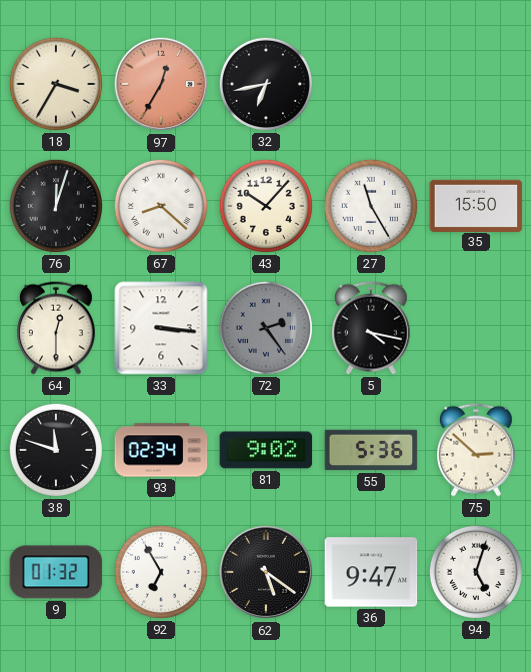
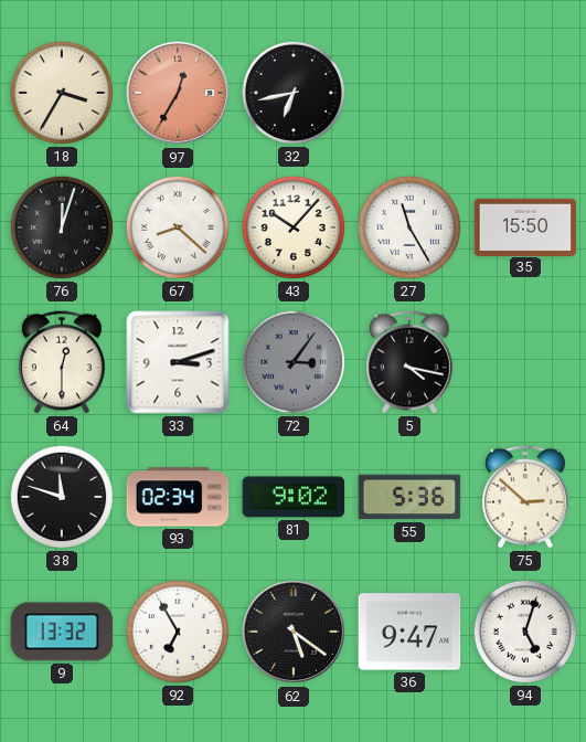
33: 3:16 -> 3:12
72: 2:24 -> 3:06
9: 01:32 -> 13:32
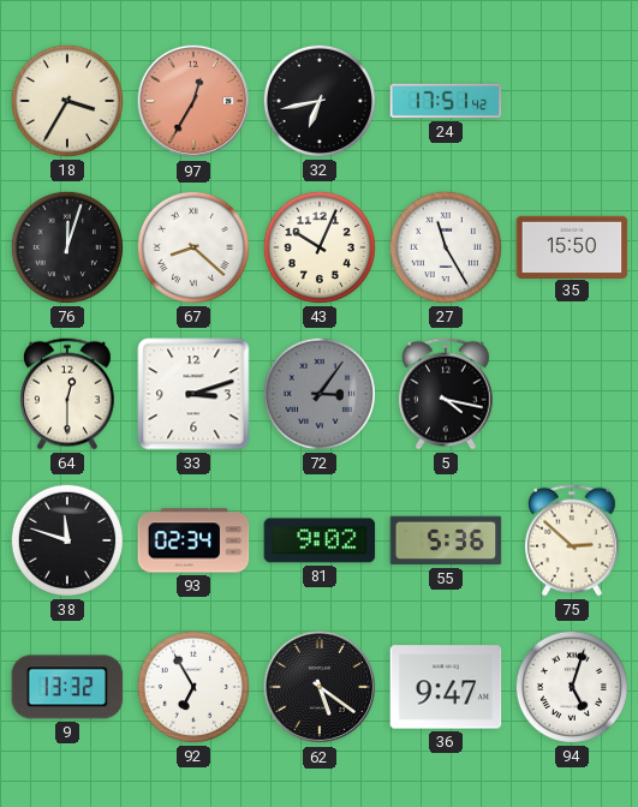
24: none -> 17:51
43: 10:07 -> 10:04
